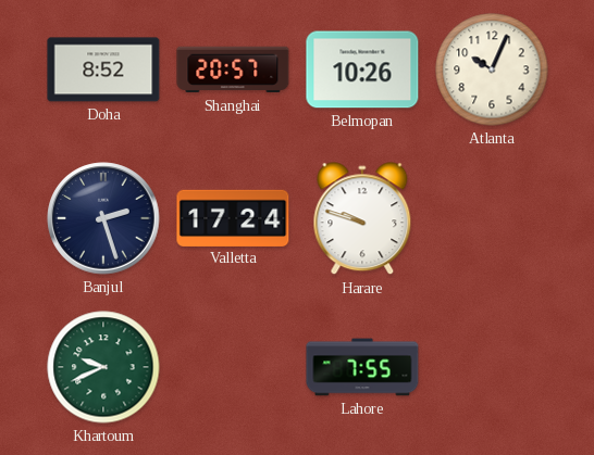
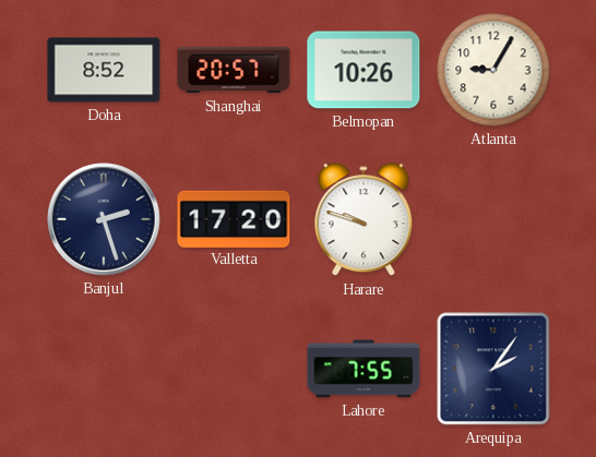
Atlanta: 10:04 -> 9:05
Valletta: 17:24 -> 17:20
Khartoum: 9:41 -> none
Arequipa: none -> 2:06
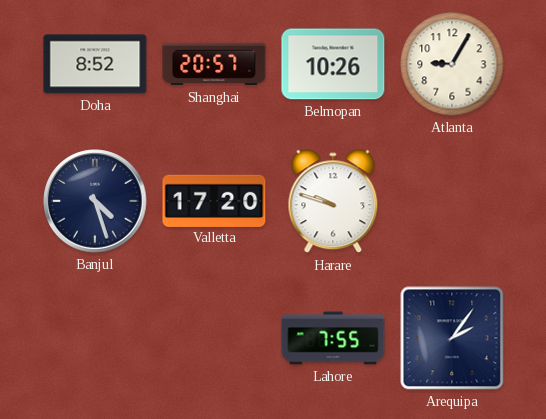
Banjul: 2:27 -> 4:27
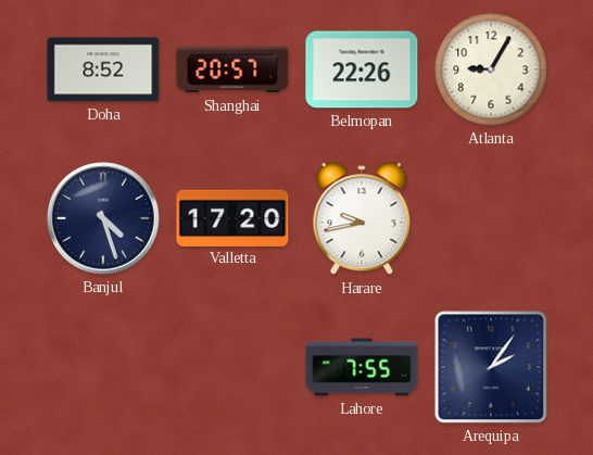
Belmopan: 10:26 -> 22:26
Harare: 9:48 -> 9:43
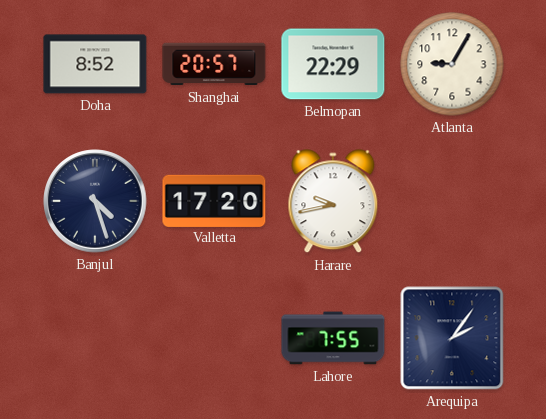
Belmopan: 22:26 -> 22:29
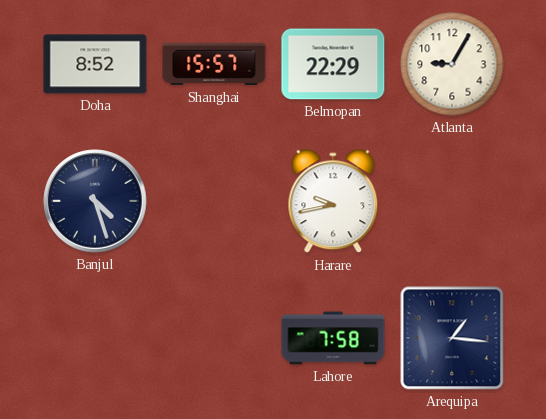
Shanghai: 20:57 -> 15:57
Valletta: 17:20 -> none
Lahore: 7:55 -> 7:58
Arequipa: 2:06 -> 1:16
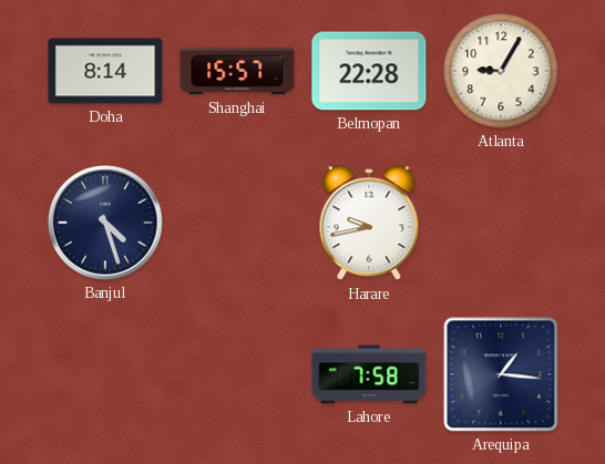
Doha: 8:52 -> 8:14
Belmopan: 22:29 -> 22:28
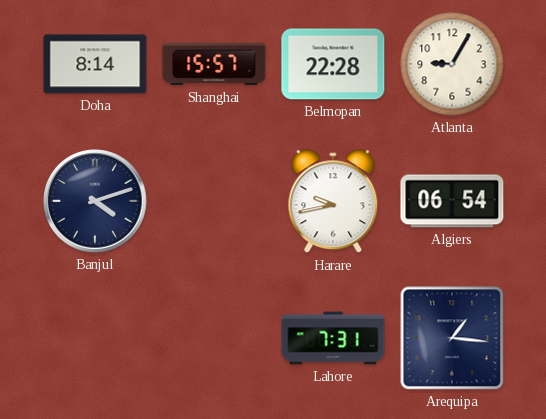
Banjul: 4:27 -> 4:12
Algiers: none -> 06:54
Lahore: 7:58 -> 7:31
